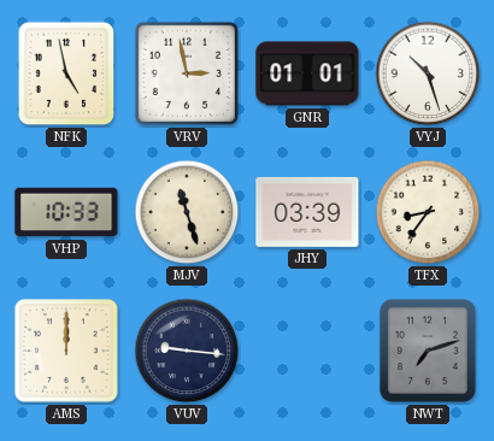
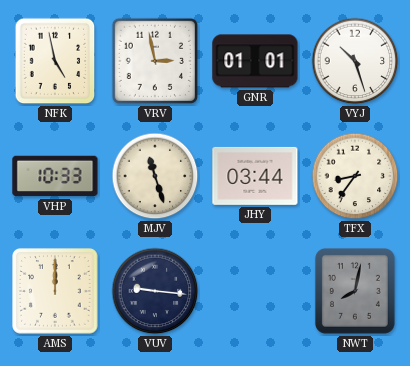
JHY: 03:39 -> 03:44
NWT: 7:12 -> 8:02
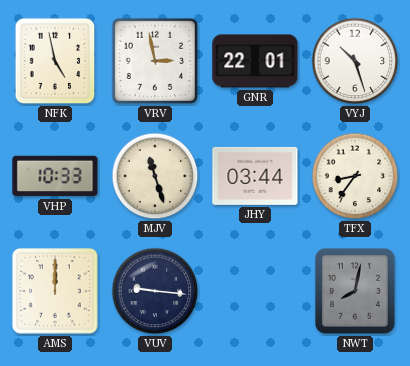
GNR: 01:01 -> 22:01
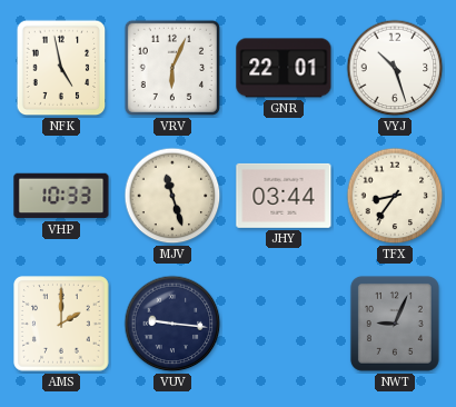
VRV: 2:58 -> 6:04
AMS: 12:00 -> 2:00
NWT: 8:02 -> 9:04
